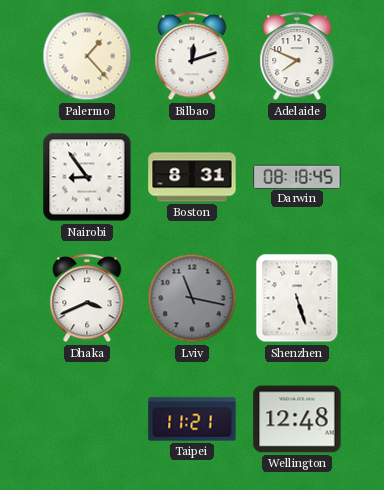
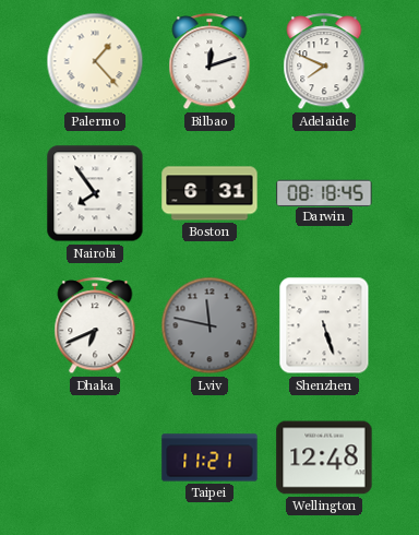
Nairobi: 8:54 -> 7:54
Boston: 8:31 -> 6:31
Dhaka: 3:41 -> 6:41
Lviv: 11:17 -> 11:47
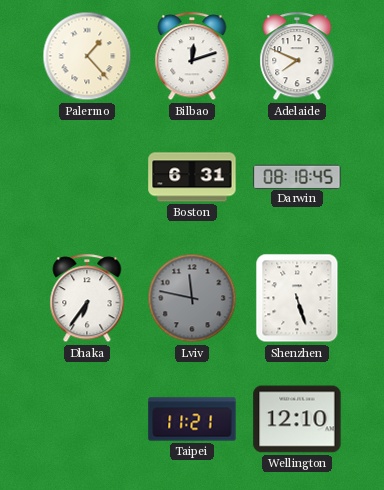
Nairobi: 7:54 -> none
Dhaka: 6:41 -> 6:36
Wellington: 12:48 -> 12:10
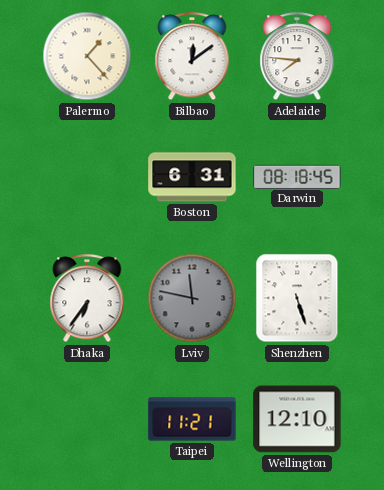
Bilbao: 12:12 -> 12:09
Adelaide: 7:49 -> 7:46
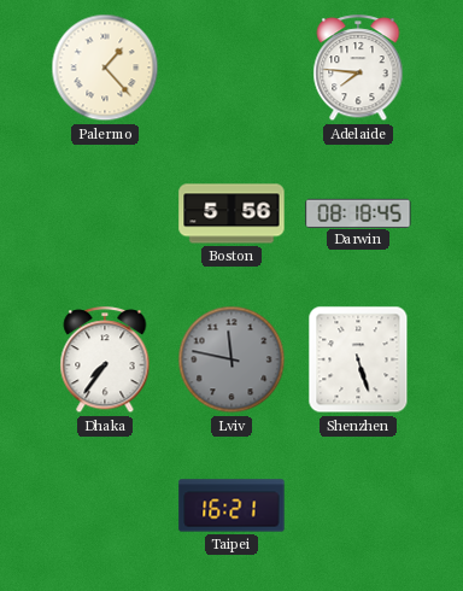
Bilbao: 12:09 -> none
Boston: 6:31 -> 5:56
Dhaka: 6:36 -> 7:36
Taipei: 11:21 -> 16:21
Wellington: 12:10 -> none
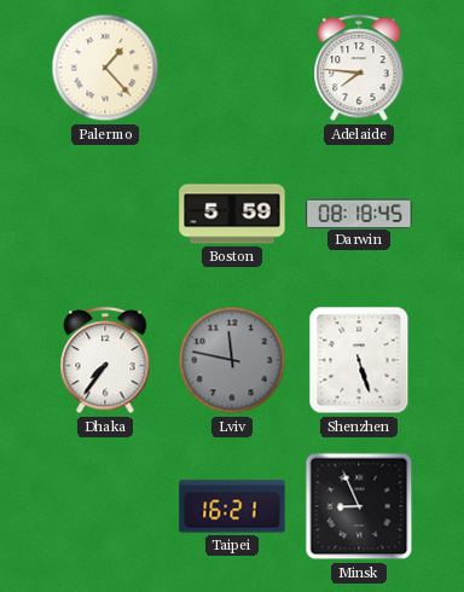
Boston: 5:56 -> 5:59
Minsk: none -> 8:56
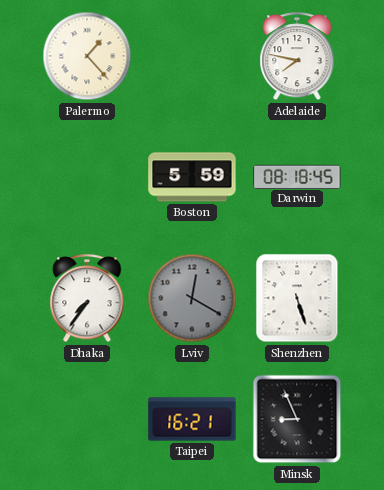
Adelaide: 7:46 -> 7:47
Lviv: 11:47 -> 12:20
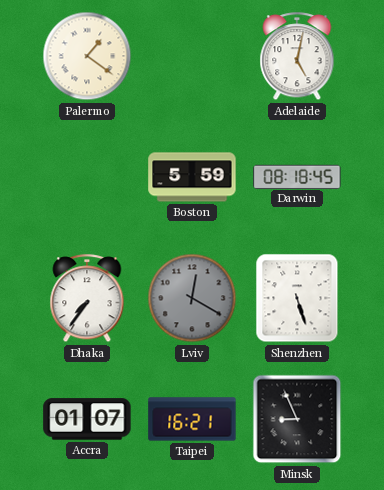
Palermo: 1:23 -> 1:21
Adelaide: 7:47 -> 5:02
Accra: none -> 01:07
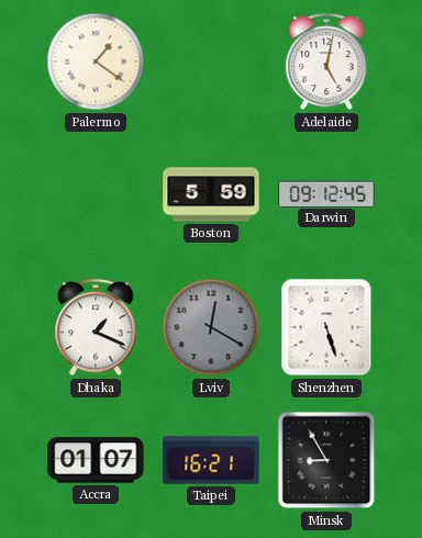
Darwin: 08:18 -> 09:12
Dhaka: 7:36 -> 1:19
Minsk: 8:56 -> 8:55
